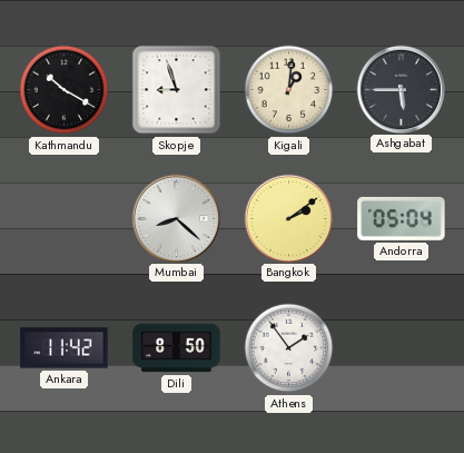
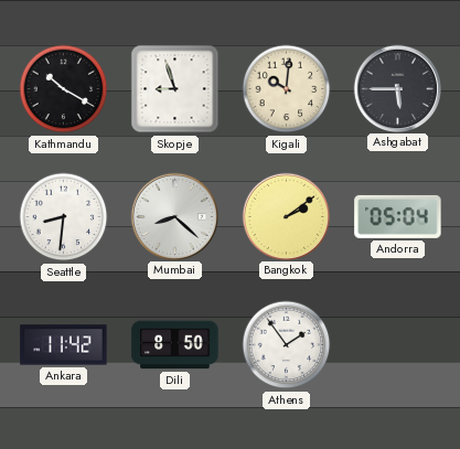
Kigali: 1:01 -> 10:01
Seattle: none -> 8:31
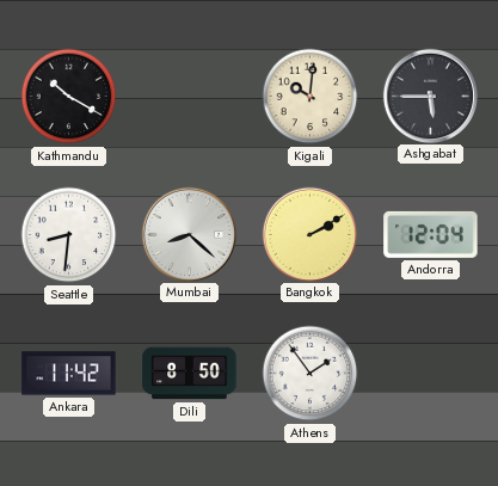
Skopje: 8:57 -> none
Bangkok: 2:09 -> 2:10
Andorra: 05:04 -> 12:04
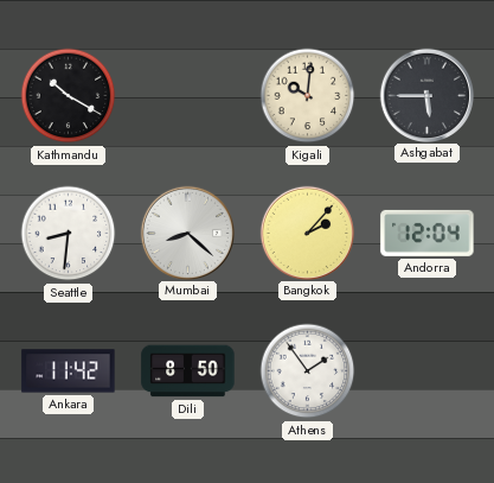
Bangkok: 2:10 -> 2:07
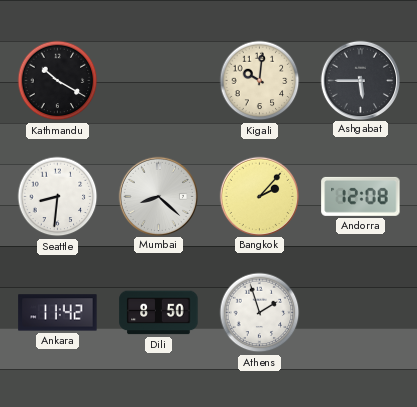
Andorra: 12:04 -> 12:08
Athens: 1:54 -> 1:57
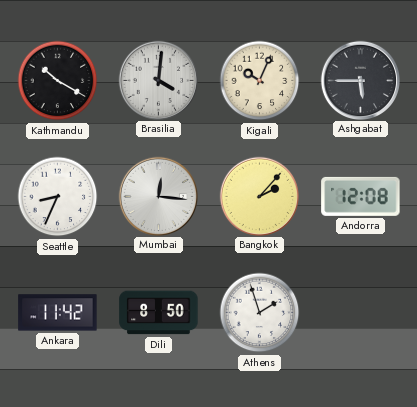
Brasilia: none -> 4:01
Kigali: 10:01 -> 10:04
Seattle: 8:31 -> 8:34
Mumbai: 8:22 -> 12:16
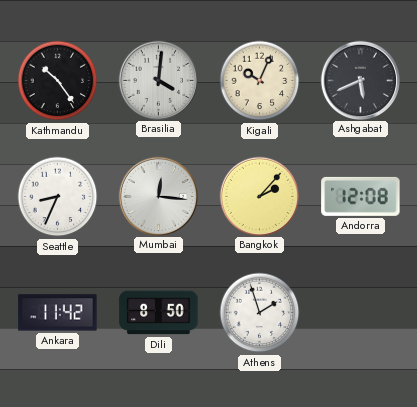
Kathmandu: 10:20 -> 10:24
Ashgabat: 5:45 -> 5:41
